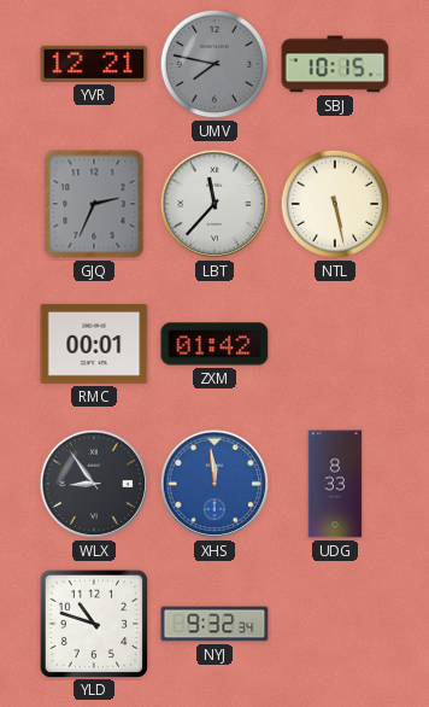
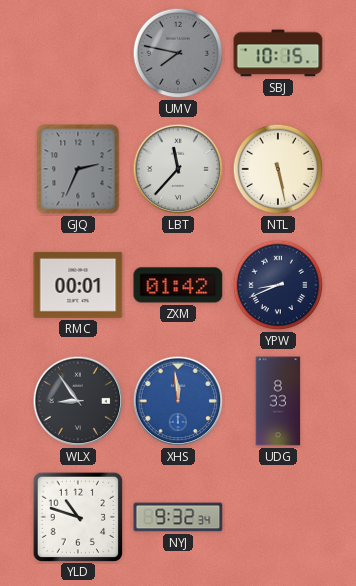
YVR: 12:21 -> none
YPW: none -> 8:41
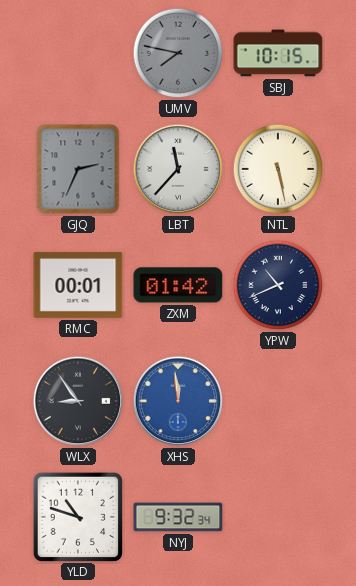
YPW: 8:41 -> 10:41
UDG: 8:33 -> none
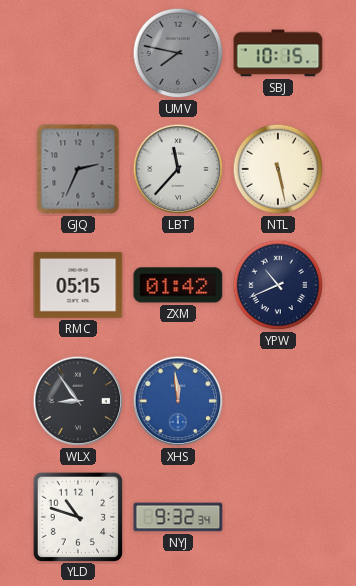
RMC: 00:01 -> 05:15
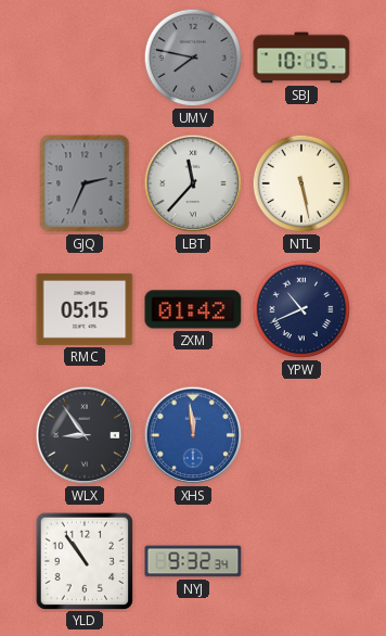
YLD: 10:48 -> 10:54
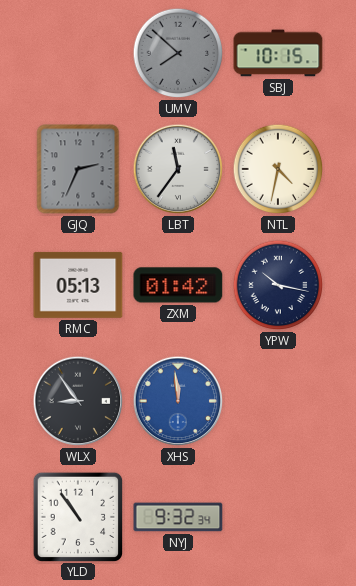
UMV: 7:47 -> 7:52
LBT: 11:37 -> 11:36
NTL: 5:28 -> 4:32
RMC: 05:15 -> 05:13
YPW: 10:41 -> 10:17
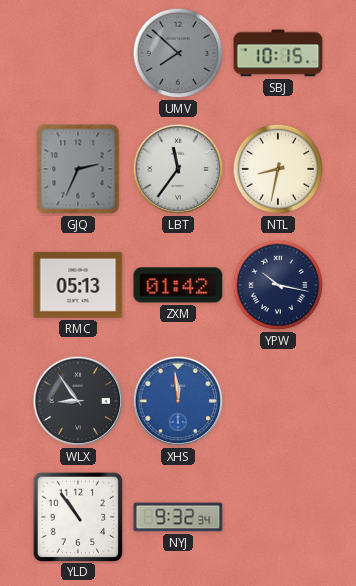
NTL: 4:32 -> 8:32
